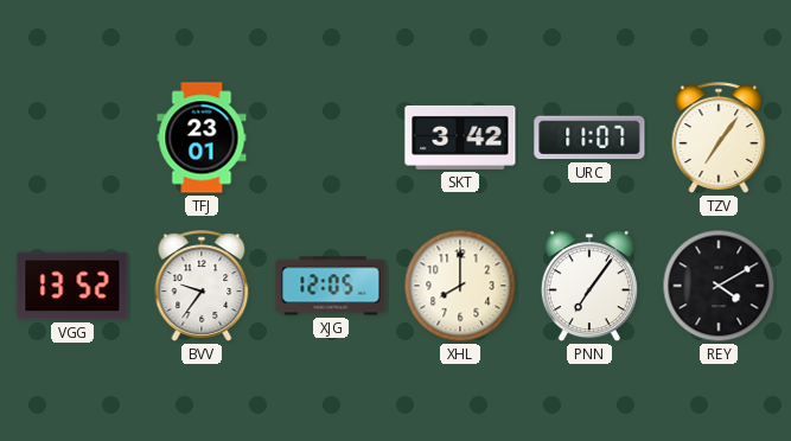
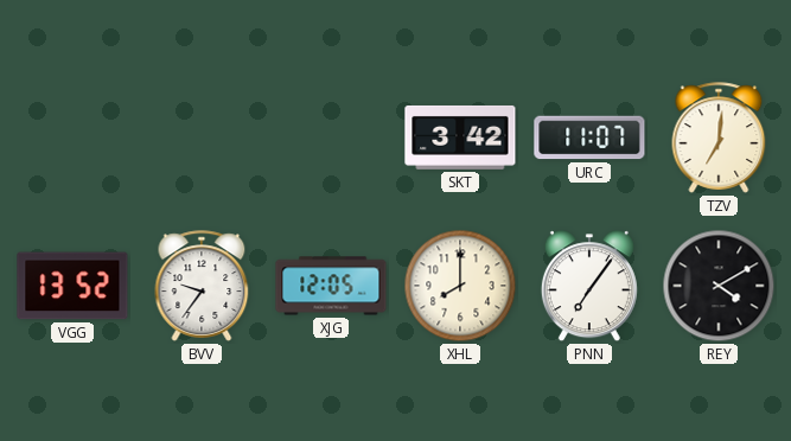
TFJ: 23:01 -> none
TZV: 7:06 -> 7:01
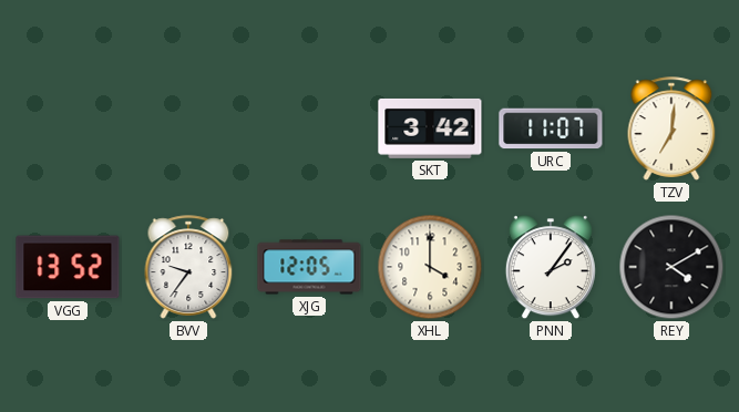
XHL: 8:00 -> 4:00
PNN: 7:06 -> 2:06
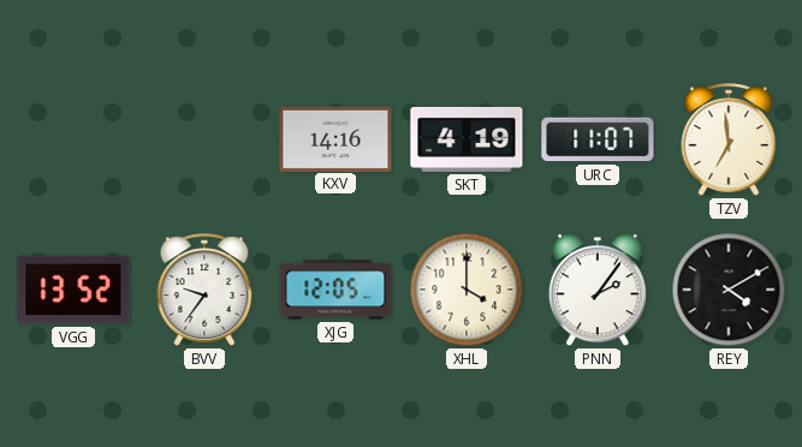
KXV: none -> 14:16
SKT: 3:42 -> 4:19
TZV: 7:01 -> 6:59
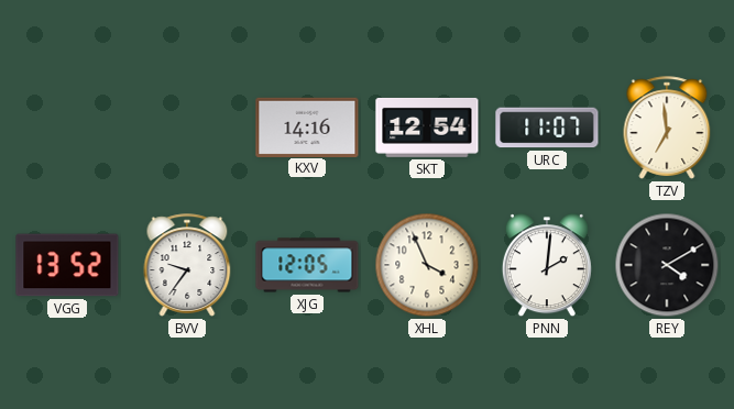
SKT: 4:19 -> 12:54
XHL: 4:00 -> 3:56
PNN: 2:06 -> 2:01
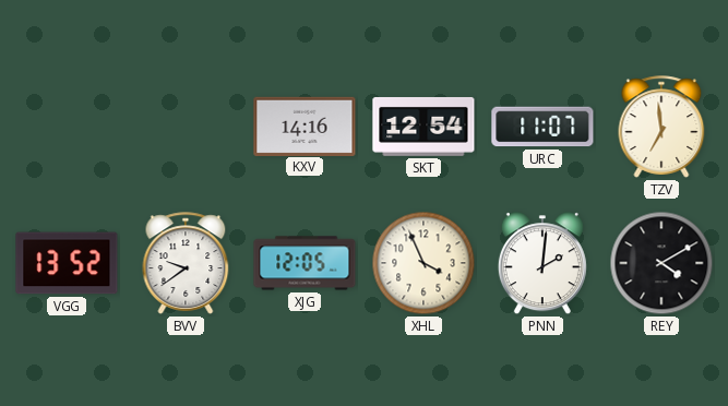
BVV: 9:36 -> 9:39
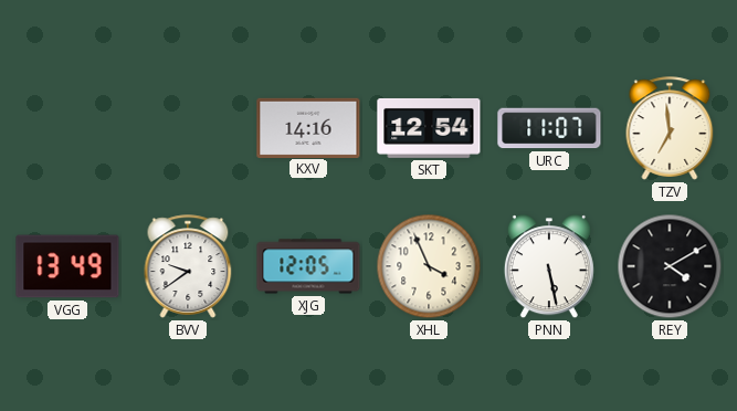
VGG: 13:52 -> 13:49
PNN: 2:01 -> 5:28
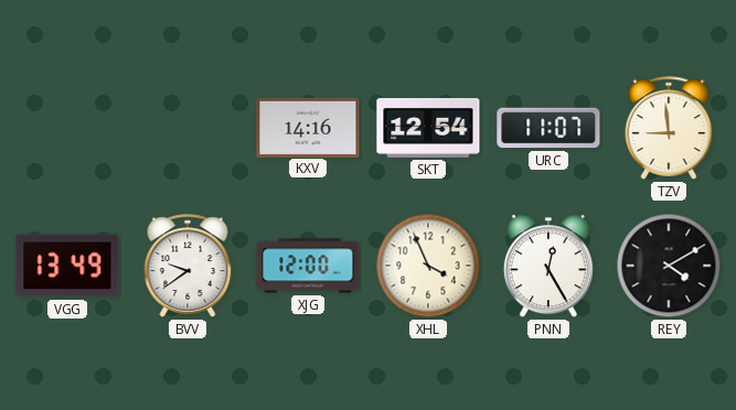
TZV: 6:59 -> 8:59
XJG: 12:05 -> 12:00
PNN: 5:28 -> 12:25
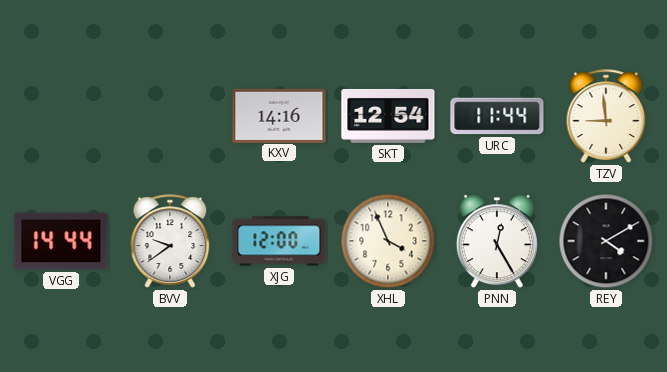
URC: 11:07 -> 11:44
VGG: 13:49 -> 14:44
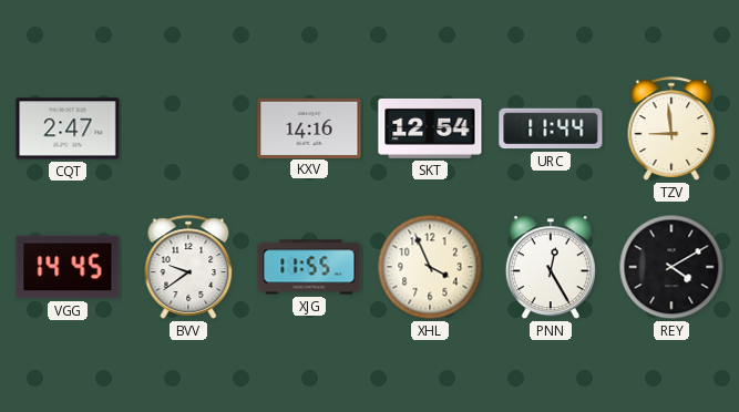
CQT: none -> 2:47
VGG: 14:44 -> 14:45
XJG: 12:00 -> 11:55
